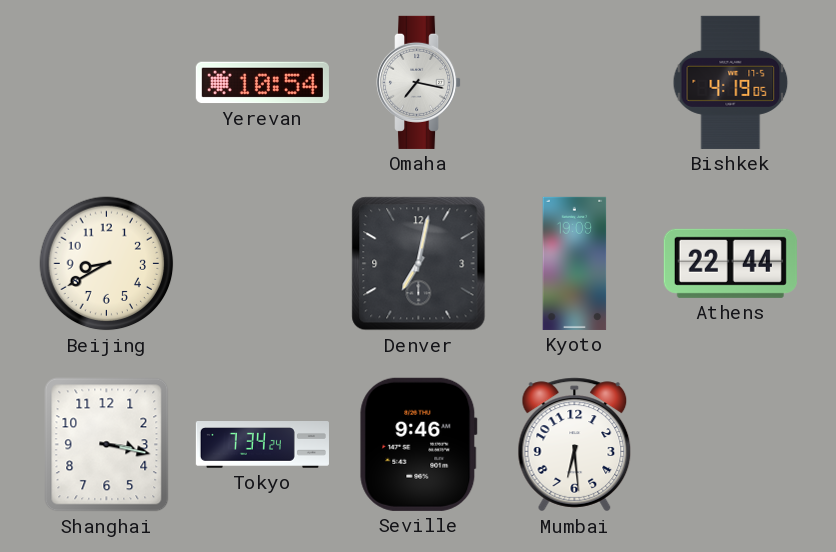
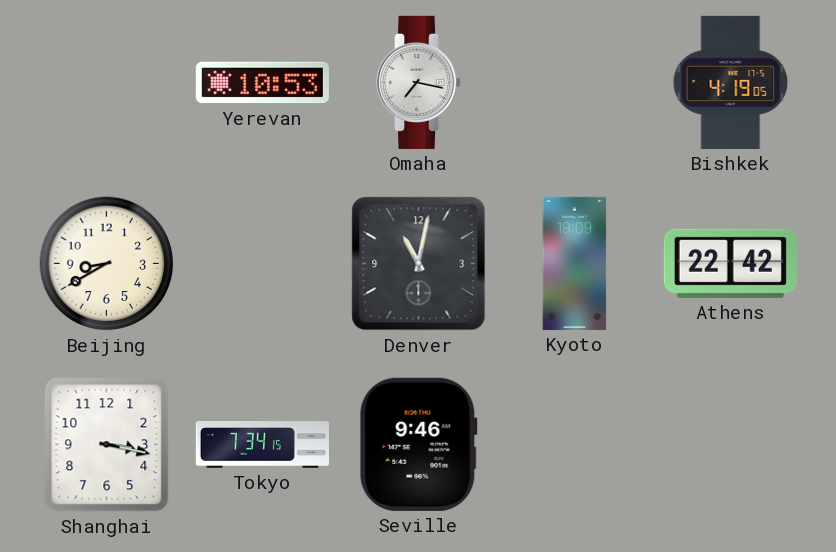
Yerevan: 10:54 -> 10:53
Denver: 7:02 -> 11:02
Athens: 22:44 -> 22:42
Tokyo: 7:34:24 -> 7:34:15
Mumbai: 6:29 -> none
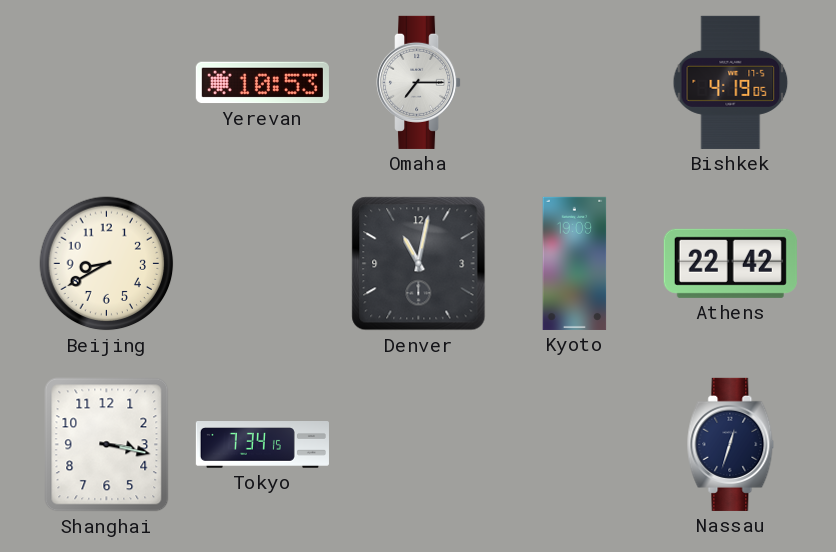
Omaha: 7:17 -> 7:15
Seville: 9:46 -> none
Nassau: none -> 12:33
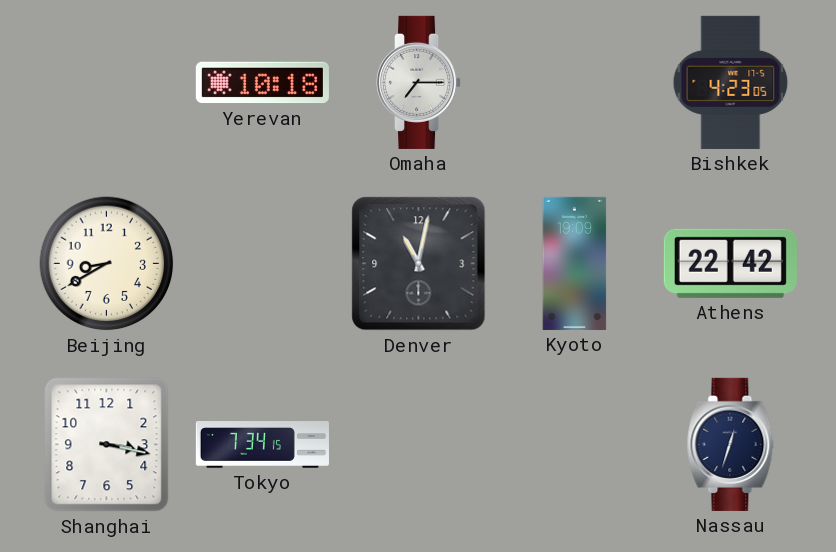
Yerevan: 10:53 -> 10:18
Bishkek: 4:19 -> 4:23
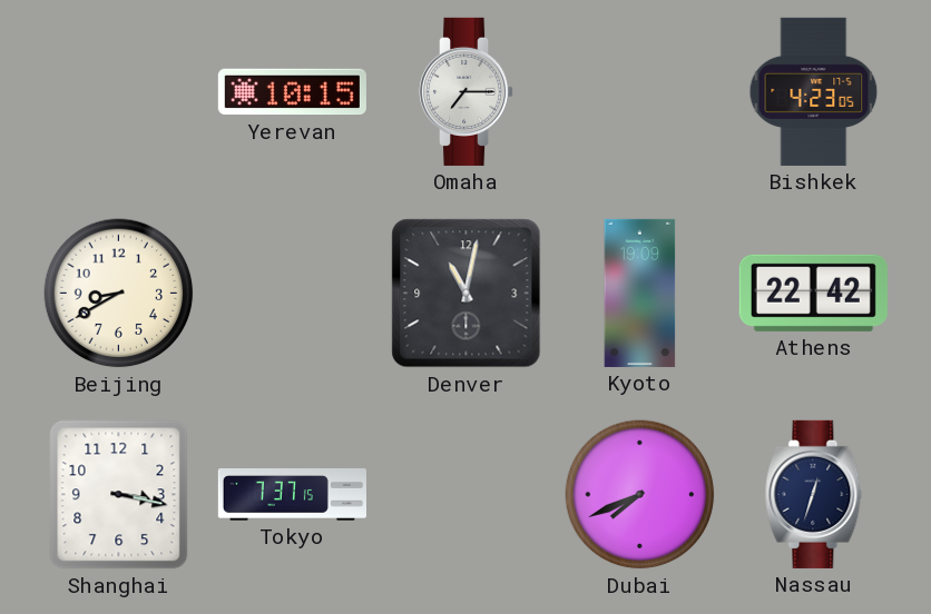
Yerevan: 10:18 -> 10:15
Tokyo: 7:34 -> 7:37
Dubai: none -> 7:41
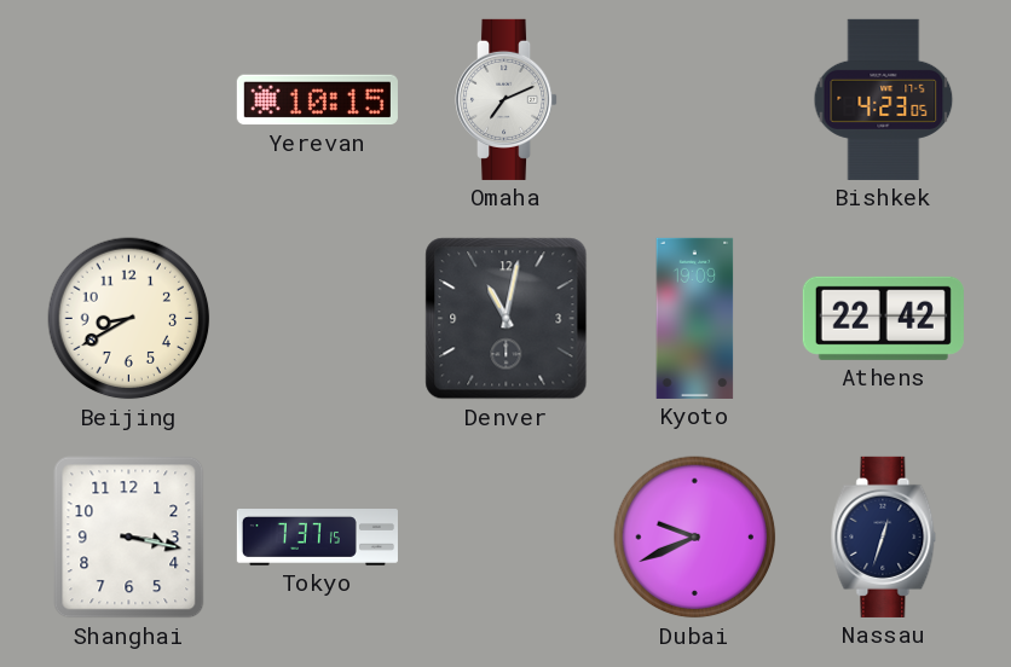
Omaha: 7:15 -> 7:11
Dubai: 7:41 -> 9:41
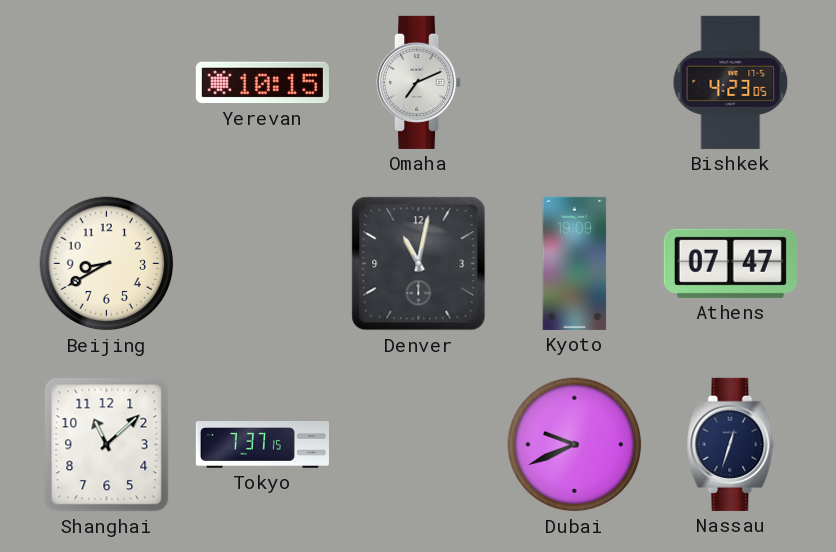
Athens: 22:42 -> 07:47
Shanghai: 3:17 -> 11:08
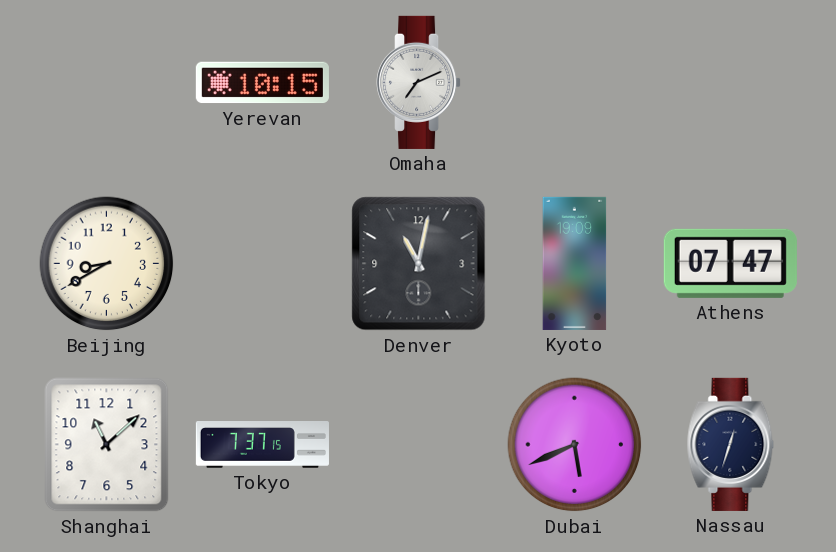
Bishkek: 4:23 -> none
Dubai: 9:41 -> 5:41
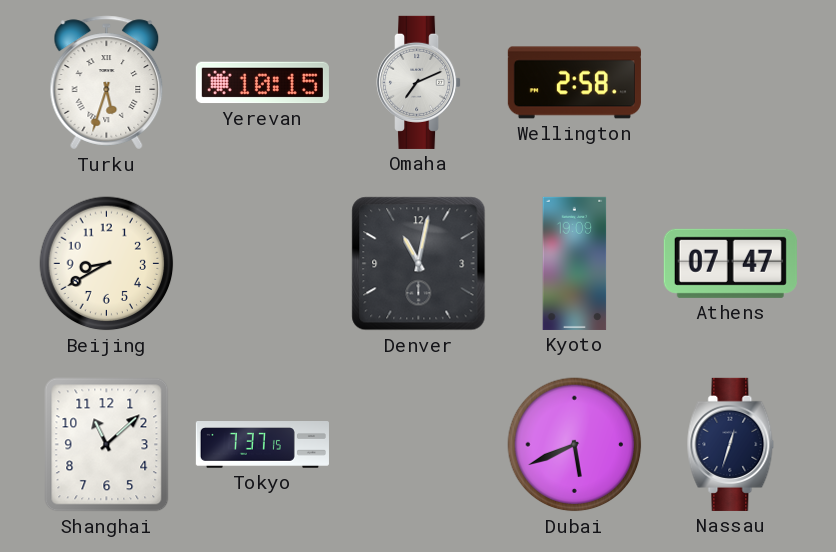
Turku: none -> 5:33
Wellington: none -> 2:58
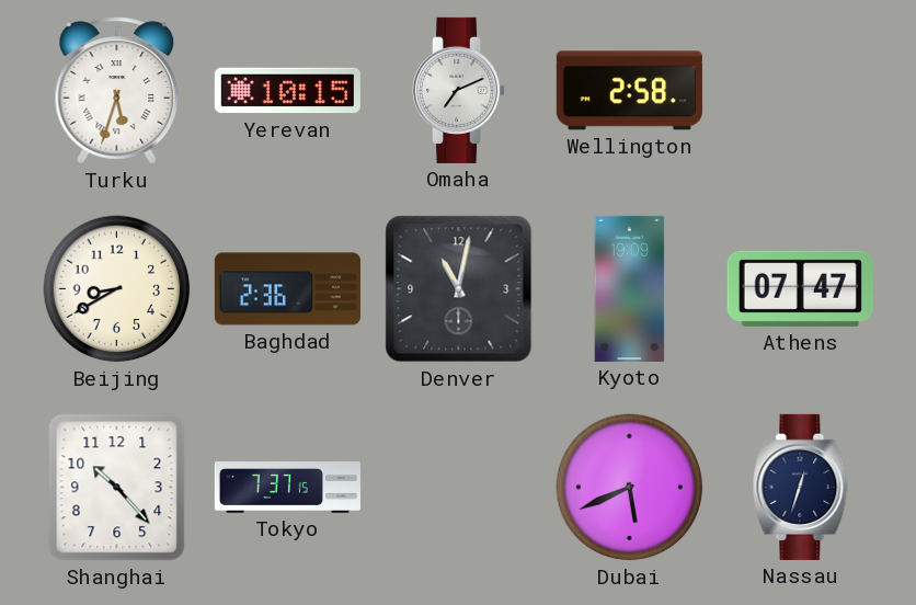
Baghdad: none -> 2:36
Shanghai: 11:08 -> 10:23
